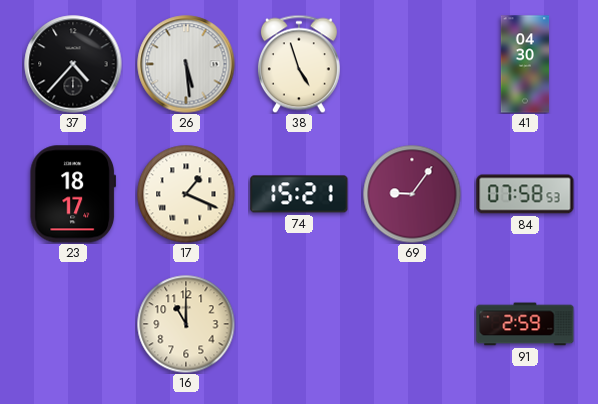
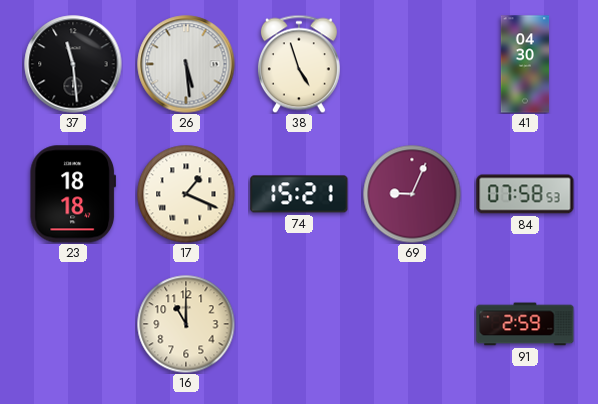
37: 4:37 -> 11:29
23: 18:17 -> 18:18
69: 9:06 -> 9:04
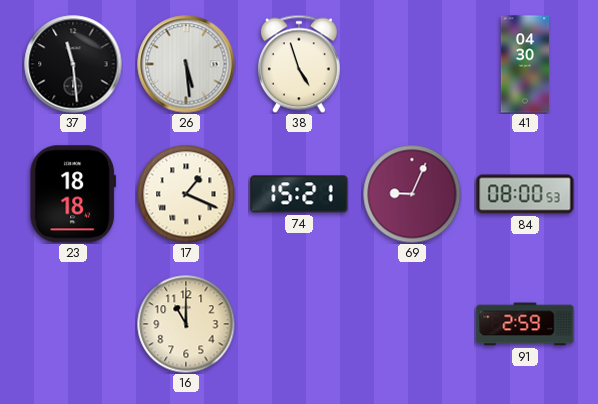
84: 07:58 -> 08:00
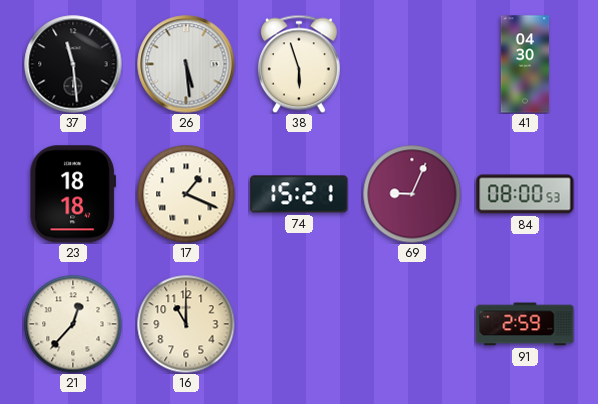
38: 4:57 -> 5:57
21: none -> 12:37
